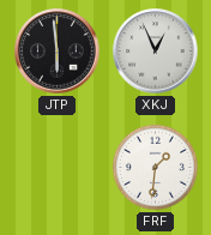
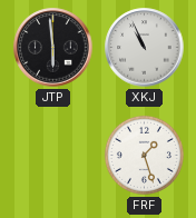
XKJ: 12:56 -> 10:56
FRF: 1:31 -> 1:27
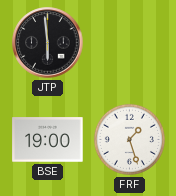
XKJ: 10:56 -> none
BSE: none -> 19:00
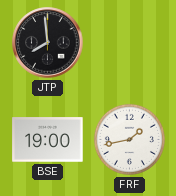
JTP: 5:59 -> 7:59
FRF: 1:27 -> 1:43
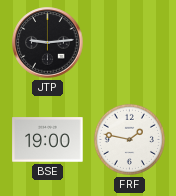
JTP: 7:59 -> 9:14
FRF: 1:43 -> 1:47
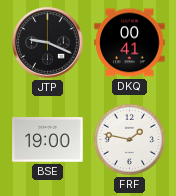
JTP: 9:14 -> 9:19
DKQ: none -> 00:41
